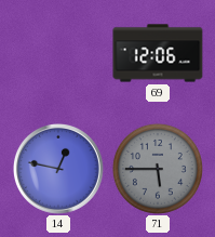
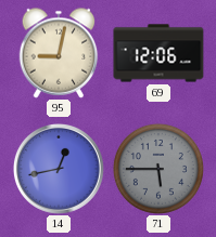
95: none -> 9:02
14: 12:47 -> 12:43
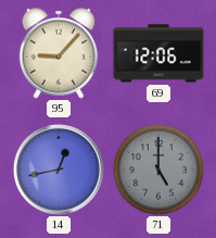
95: 9:02 -> 9:07
71: 5:45 -> 5:00
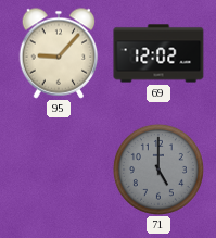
69: 12:06 -> 12:02
14: 12:43 -> none
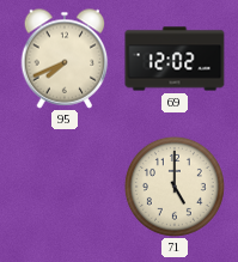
95: 9:07 -> 7:41
71 dial: grey -> cream
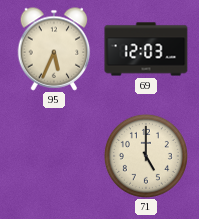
95: 7:41 -> 5:34
69: 12:02 -> 12:03
